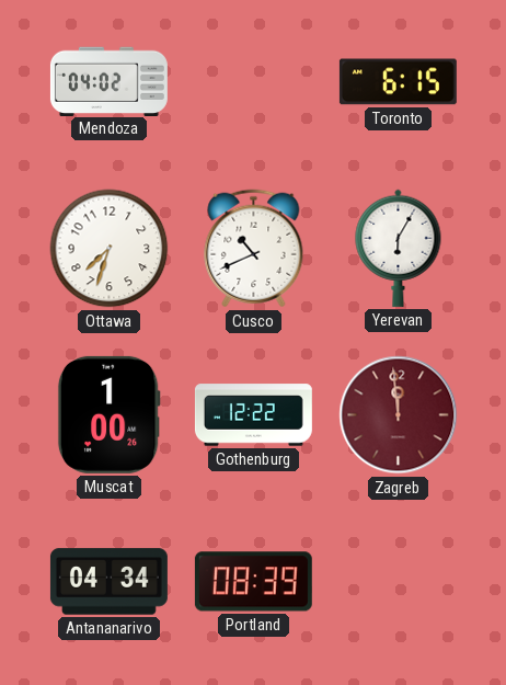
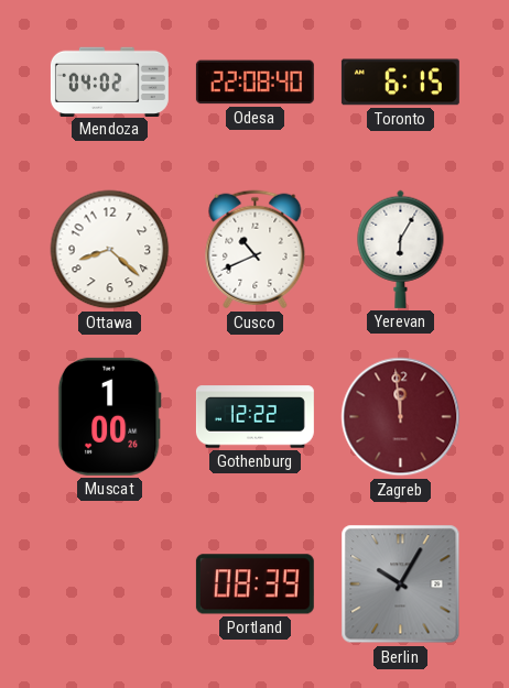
Odesa: none -> 22:08
Ottawa: 7:33 -> 8:22
Antananarivo: 04:34 -> none
Berlin: none -> 10:05
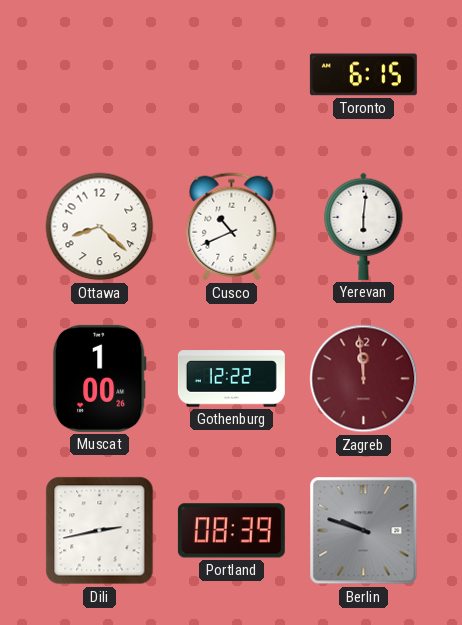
Mendoza: 04:02 -> none
Odesa: 22:08 -> none
Yerevan: 6:05 -> 6:01
Dili: none -> 2:43
Berlin: 10:05 -> 9:48
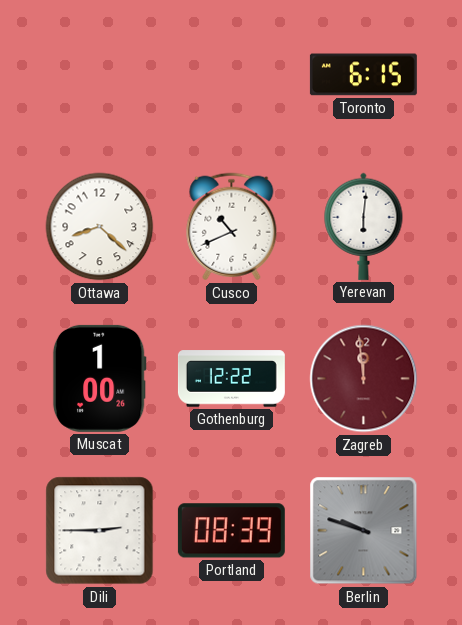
Dili: 2:43 -> 2:45
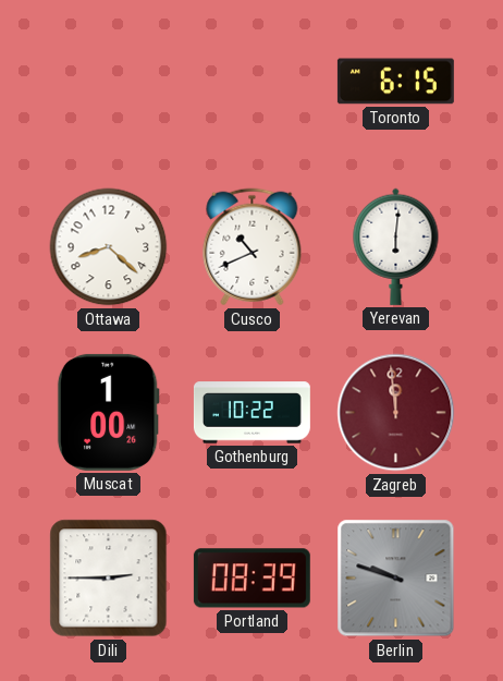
Gothenburg: 12:22 -> 10:22
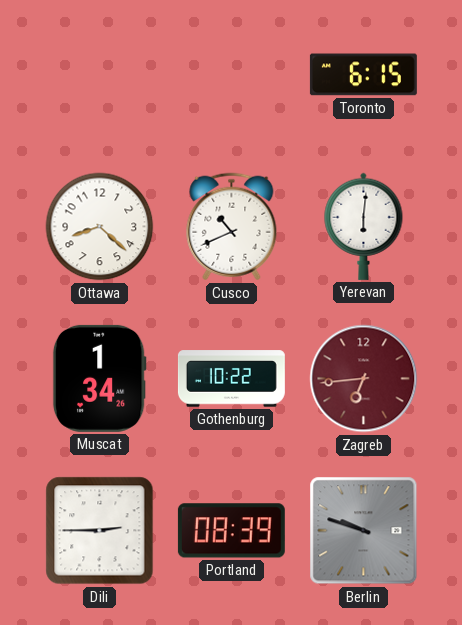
Muscat: 1:00 -> 1:34
Zagreb: 11:59 -> 6:44
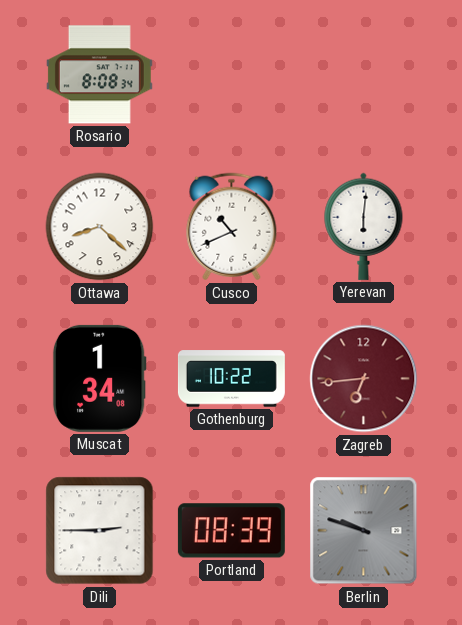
Rosario: none -> 8:08
Toronto: 6:15 -> none
Muscat: 1:34:26 -> 1:34:08
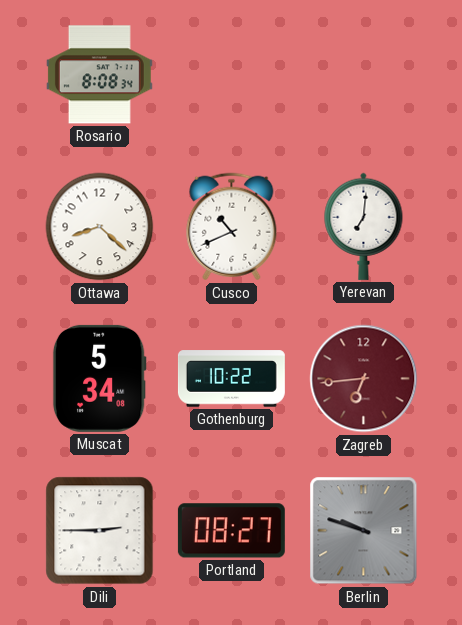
Yerevan: 6:01 -> 7:01
Muscat: 1:34 -> 5:34
Portland: 08:39 -> 08:27
